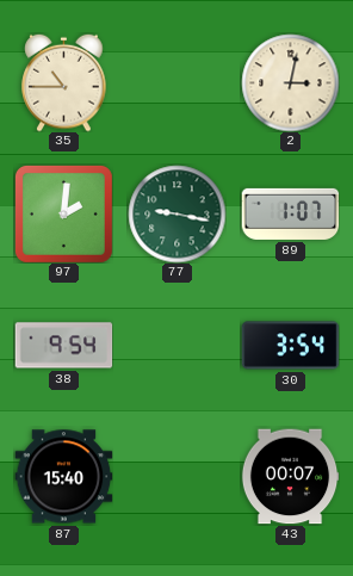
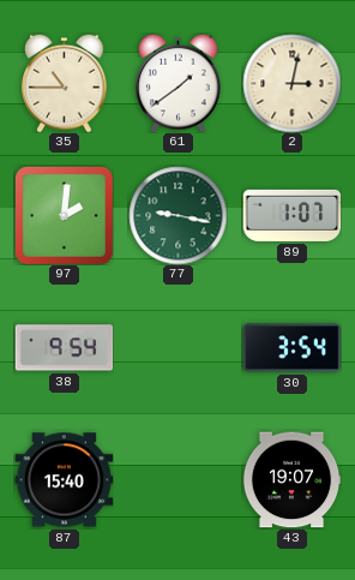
61: none -> 1:39
43: 00:07 -> 19:07
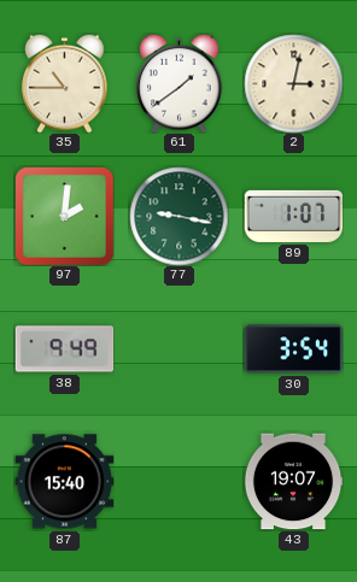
38: 9:54 -> 9:49
